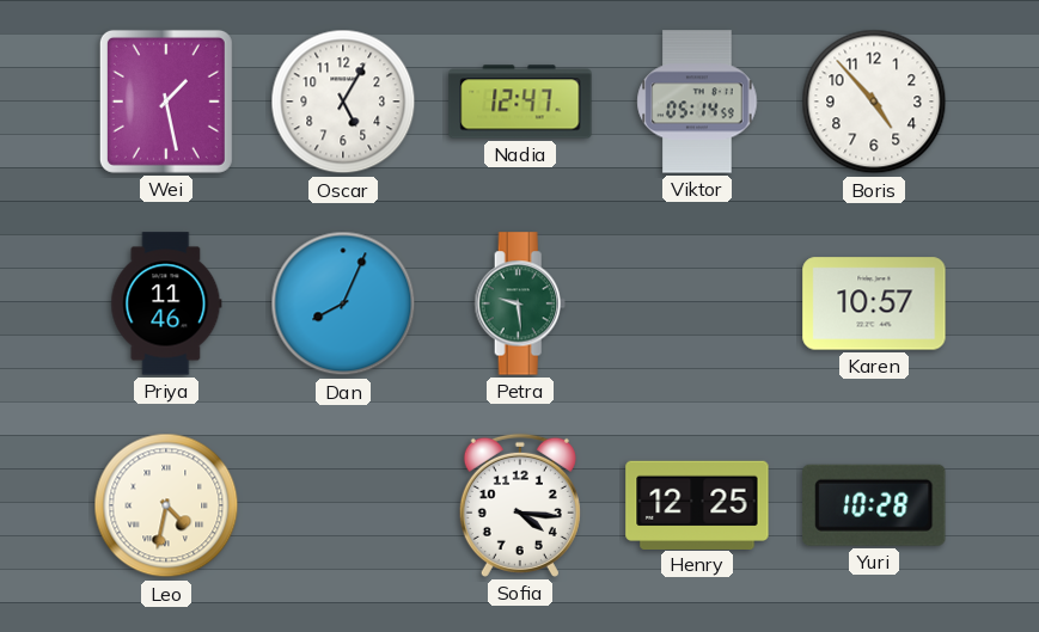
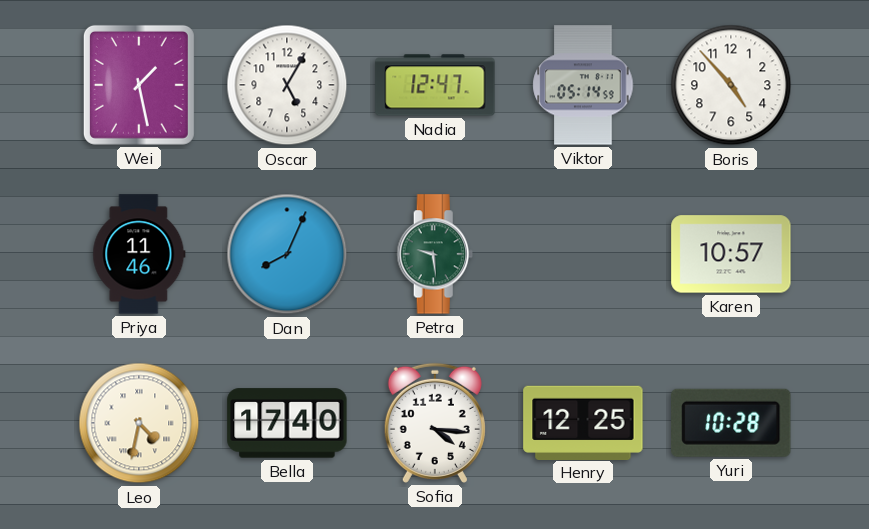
Bella: none -> 17:40
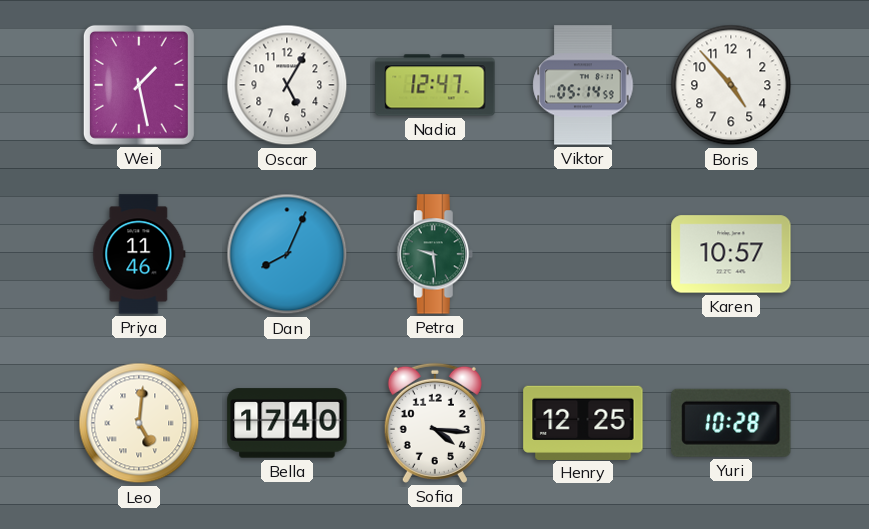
Leo: 4:32 -> 5:01
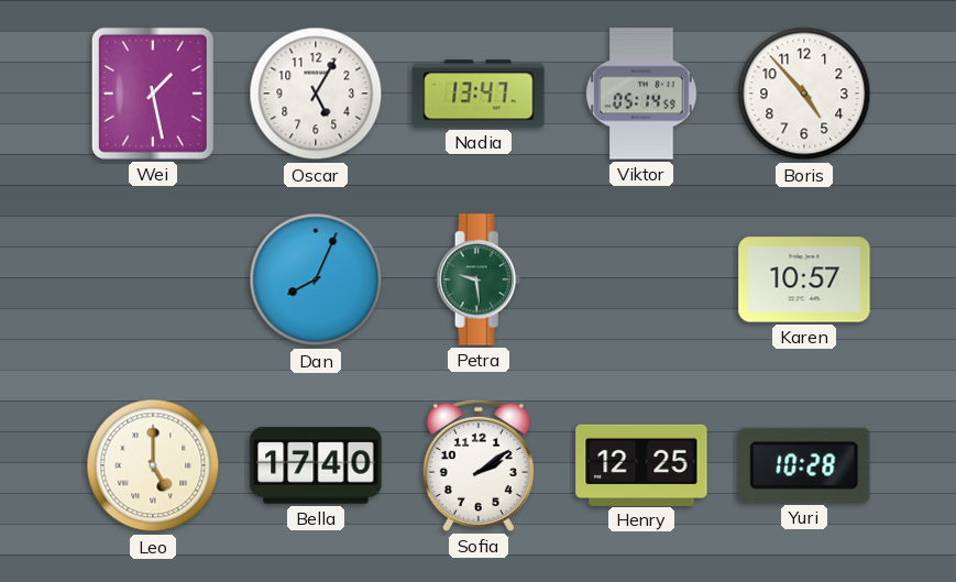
Nadia: 12:47 -> 13:47
Priya: 11:46 -> none
Leo: 5:01 -> 5:00
Sofia: 4:16 -> 2:09
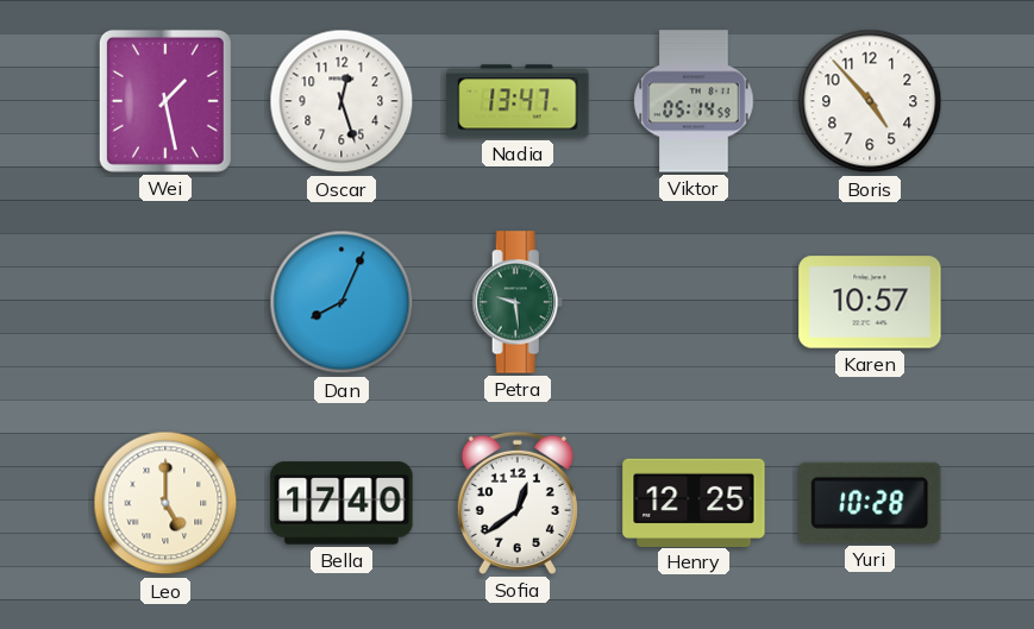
Oscar: 5:05 -> 12:27
Sofia: 2:09 -> 12:39
